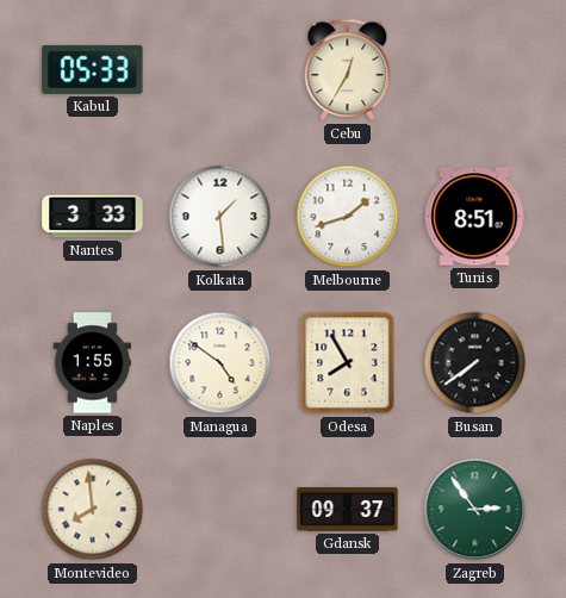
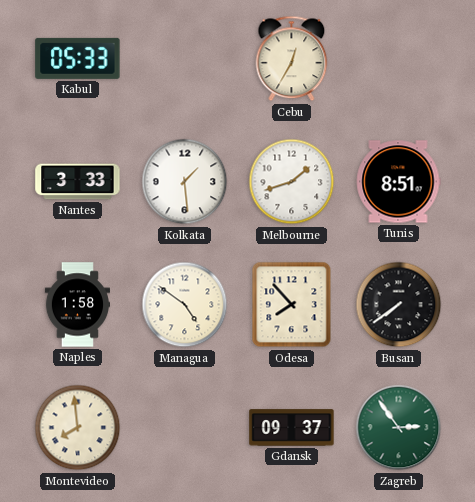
Naples: 1:55 -> 1:58
Odesa: 7:55 -> 7:53
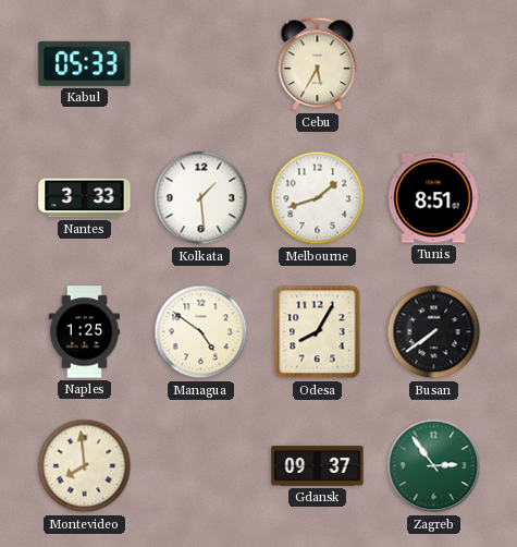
Cebu: 12:35 -> 5:35
Naples: 1:58 -> 1:25
Odesa: 7:53 -> 8:05
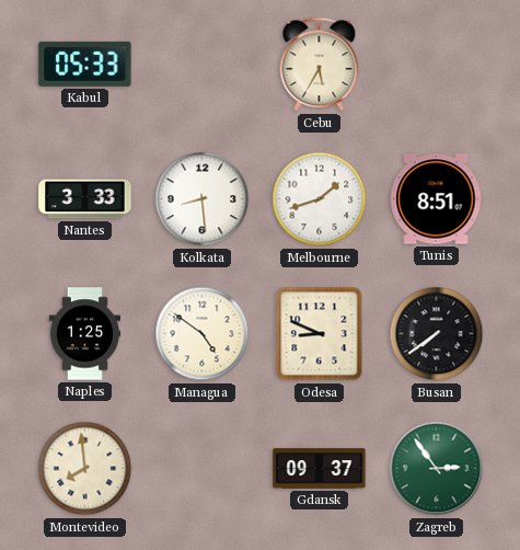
Kolkata: 1:29 -> 8:29
Odesa: 8:05 -> 8:49
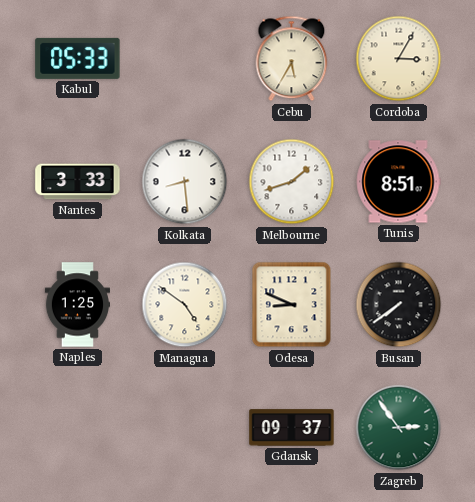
Cordoba: none -> 3:05
Montevideo: 7:59 -> none
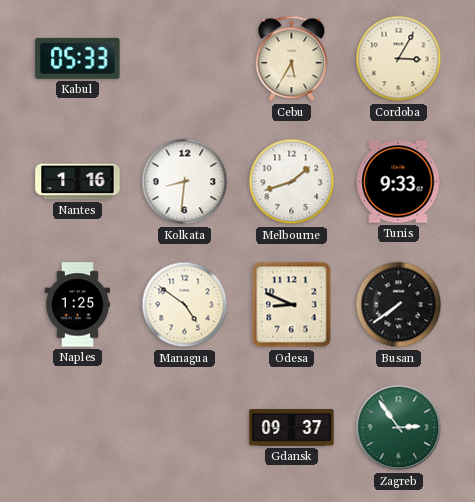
Nantes: 3:33 -> 1:16
Kolkata: 8:29 -> 8:31
Tunis: 8:51 -> 9:33
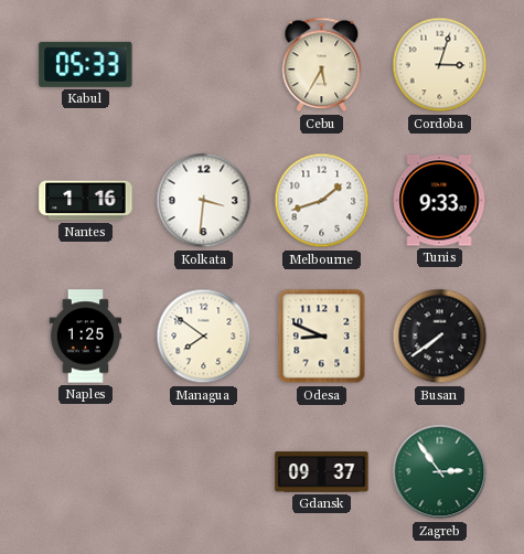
Cordoba: 3:05 -> 3:03
Kolkata: 8:31 -> 3:31
Managua: 4:51 -> 7:51
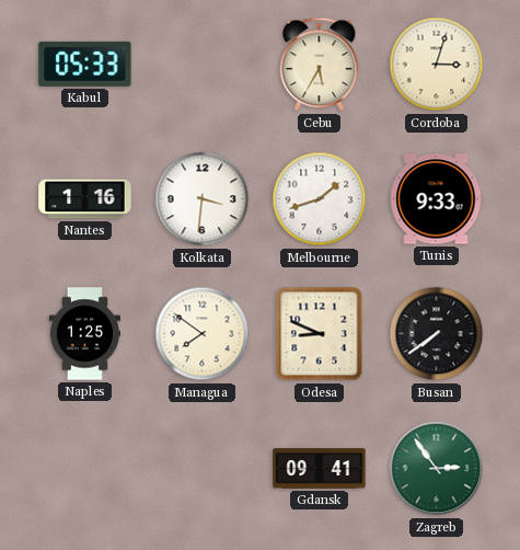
Gdansk: 09:37 -> 09:41
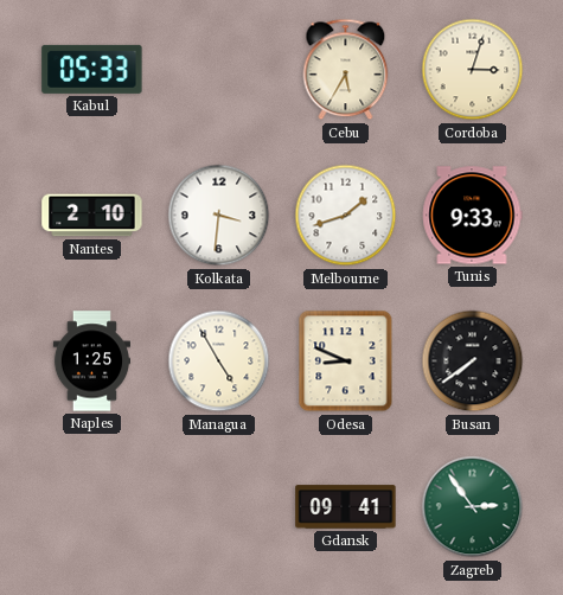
Nantes: 1:16 -> 2:10
Managua: 7:51 -> 4:55
